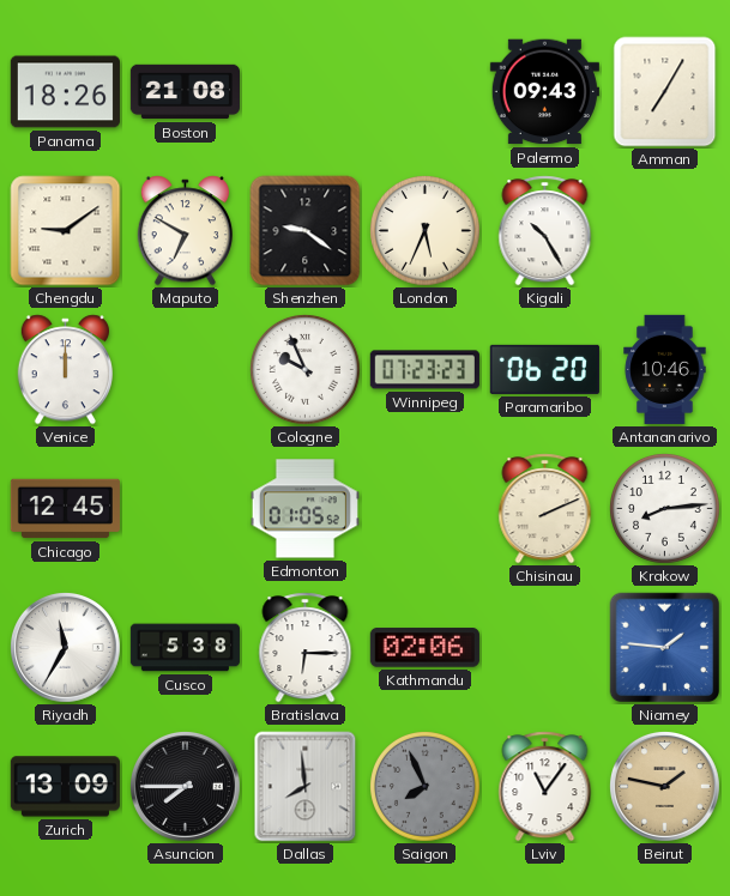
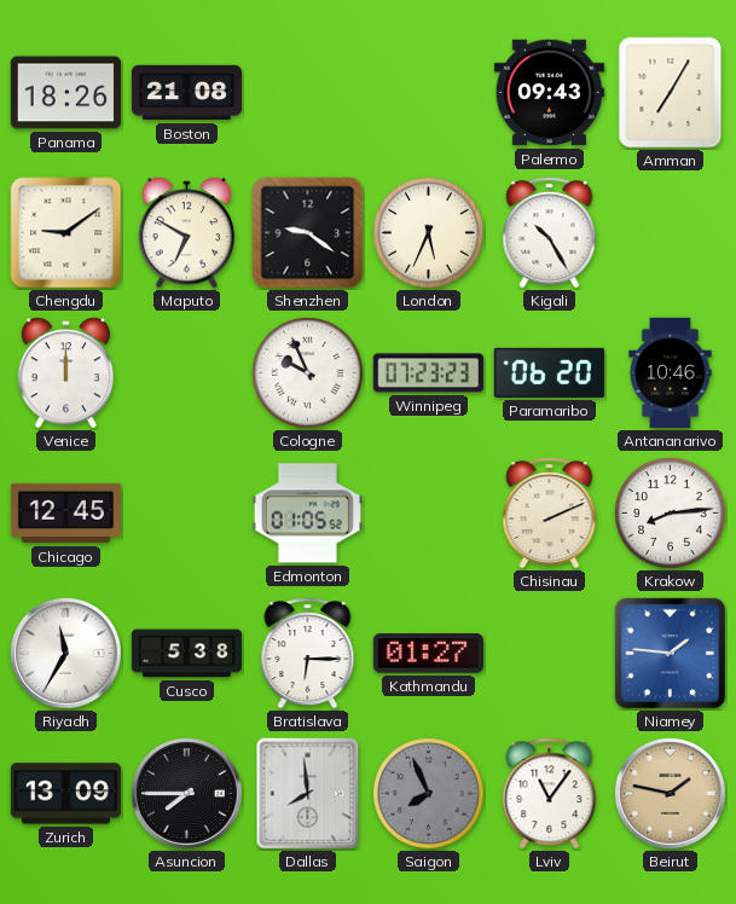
Kathmandu: 02:06 -> 01:27
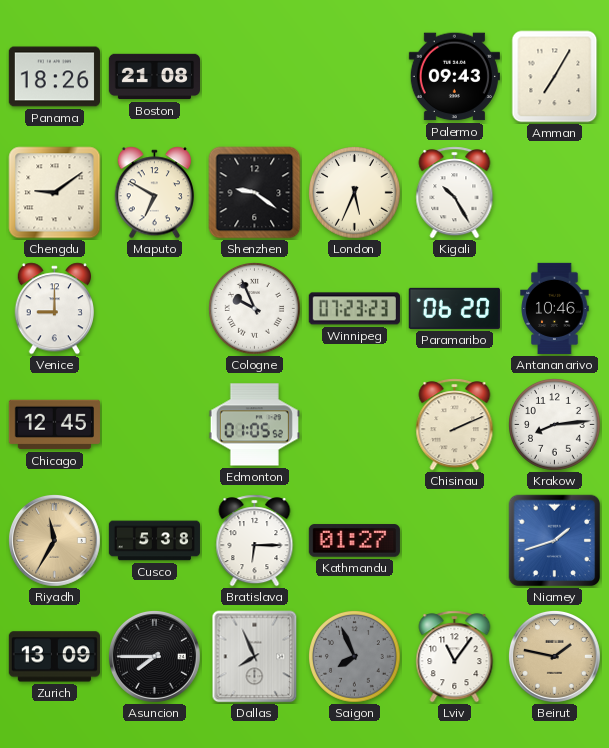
Venice: 12:00 -> 9:00
Riyadh dial: white -> champagne
Niamey: 1:46 -> 1:42
Dallas: 7:59 -> 7:56
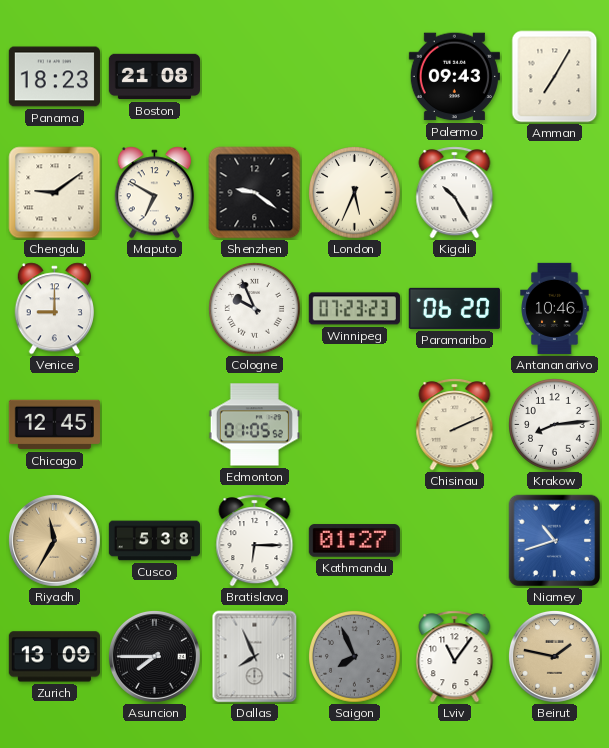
Panama: 18:26 -> 18:23
Niamey: 1:42 -> 10:42
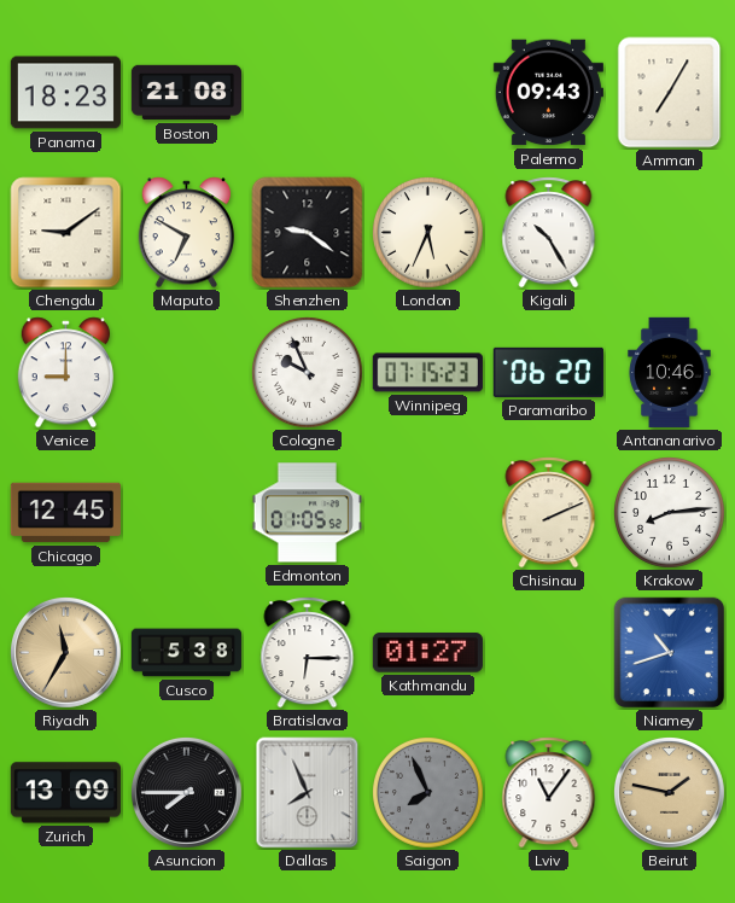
Winnipeg: 07:23 -> 07:15
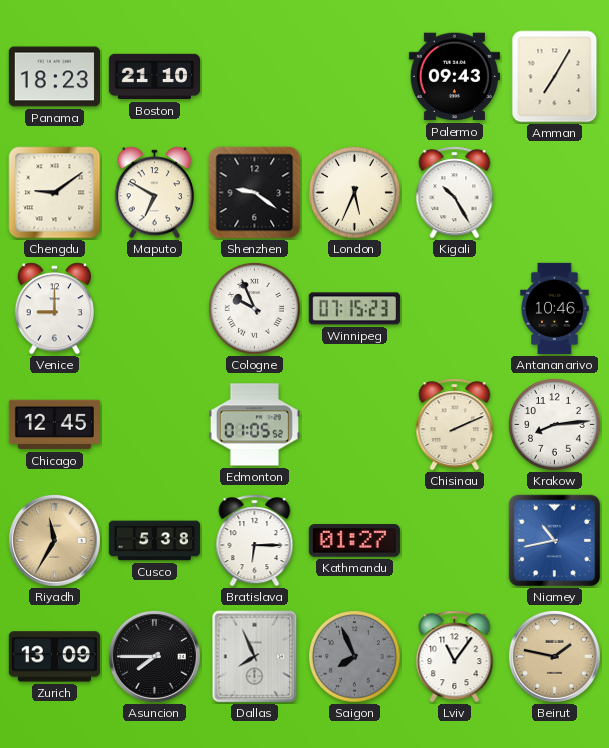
Boston: 21:08 -> 21:10
Paramaribo: 06:20 -> none
Niamey: 10:42 -> 10:43
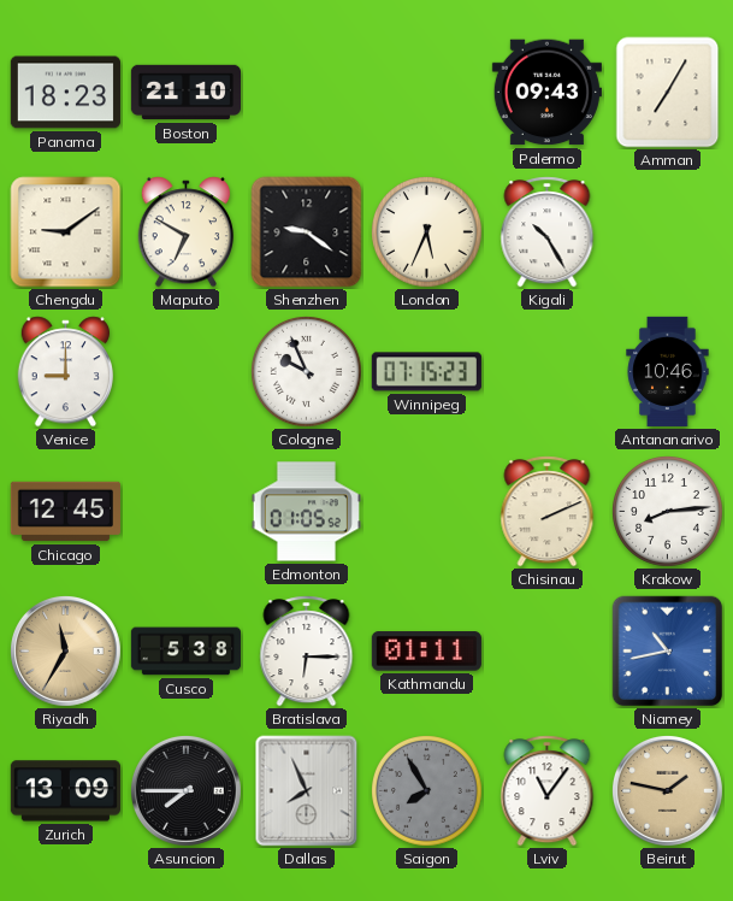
Kathmandu: 01:27 -> 01:11
Saigon: 7:56 -> 7:55
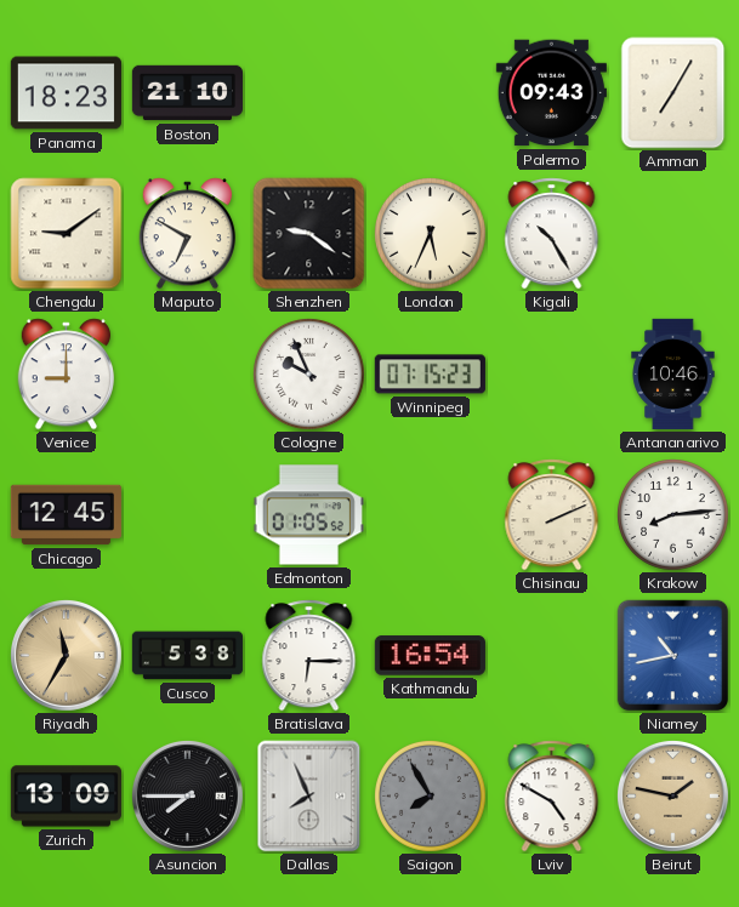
Kathmandu: 01:11 -> 16:54
Lviv: 11:06 -> 4:50
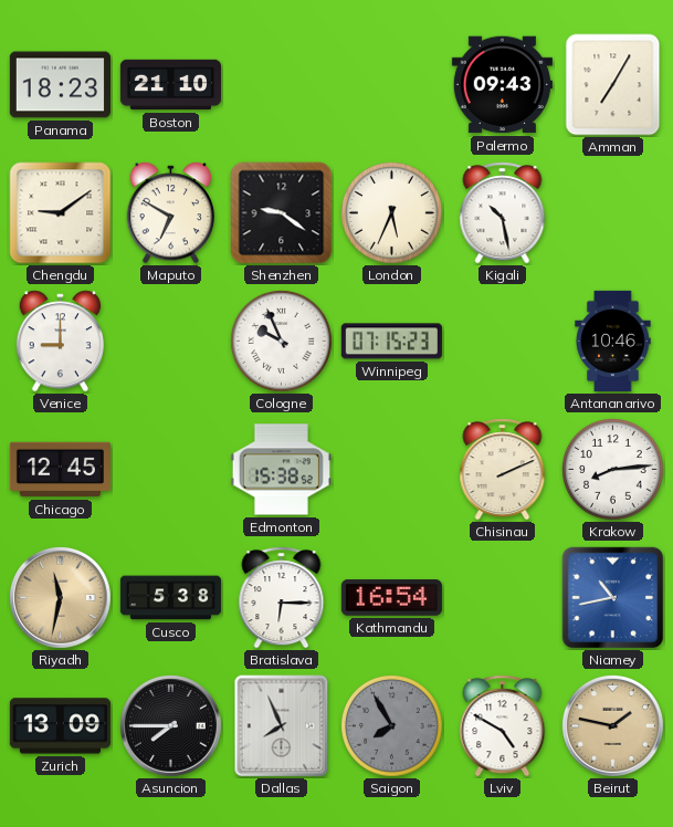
Kigali: 10:25 -> 10:28
Edmonton: 01:05 -> 15:38
Riyadh: 11:35 -> 11:32
